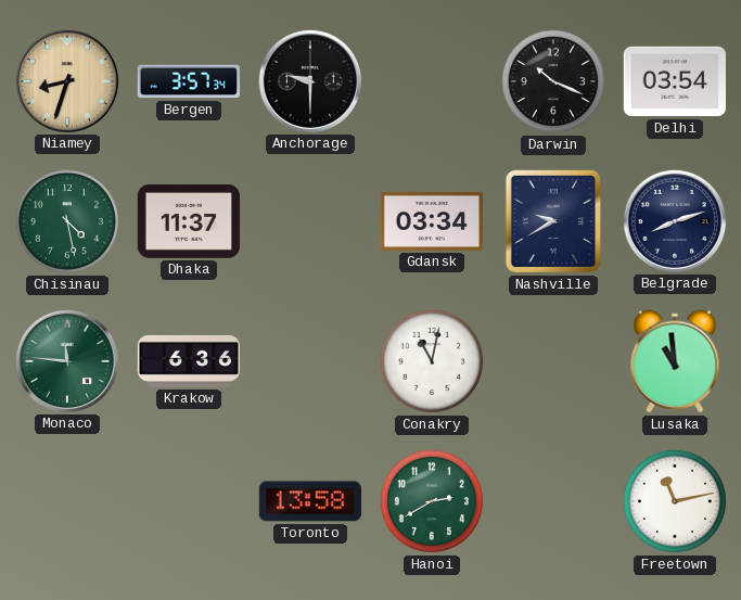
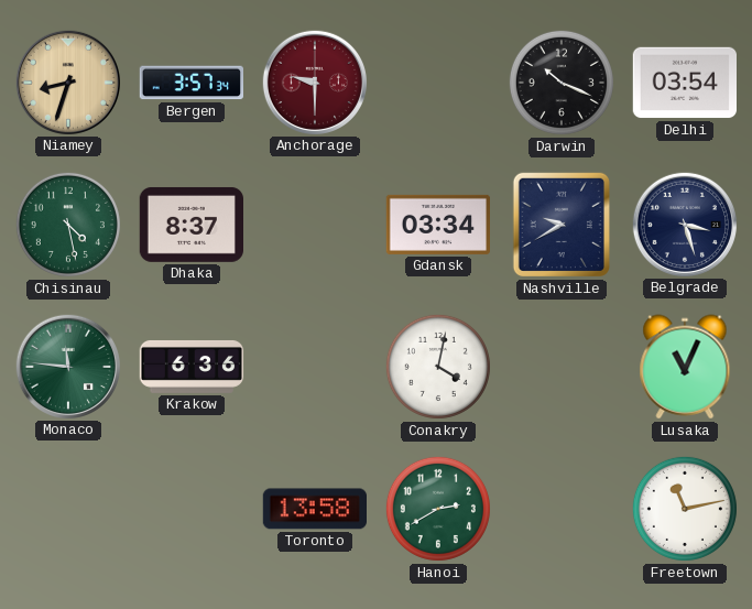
Anchorage dial: black -> burgundy
Dhaka: 11:37 -> 8:37
Belgrade: 8:12 -> 3:27
Conakry: 11:02 -> 4:02
Lusaka: 10:59 -> 11:04
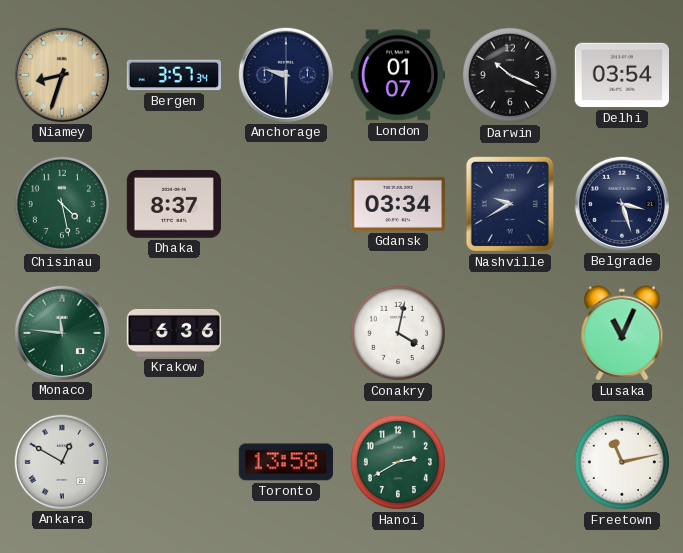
Anchorage dial: burgundy -> navy
London: none -> 01:07
Ankara: none -> 12:50
